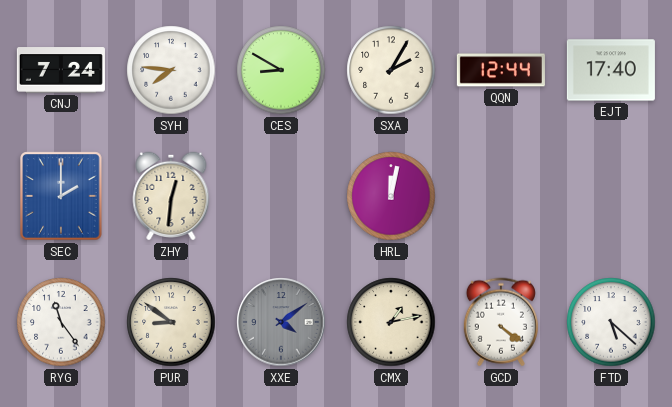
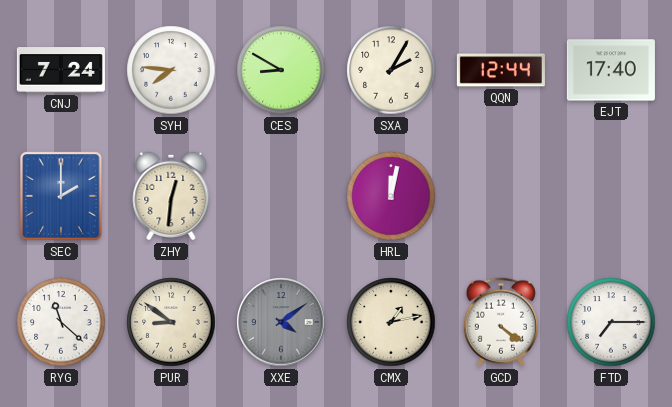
RYG: 11:24 -> 11:22
FTD: 5:22 -> 7:15
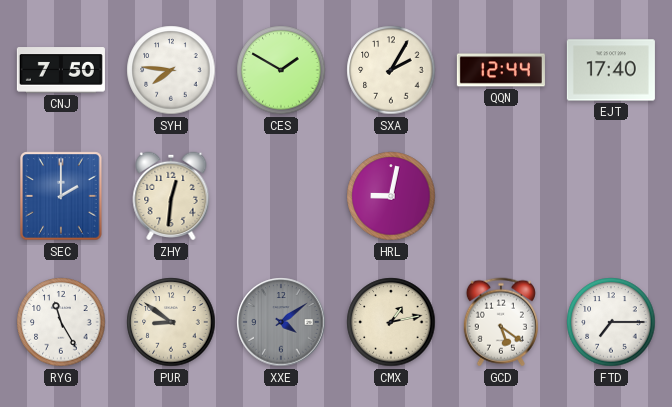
CNJ: 7:24 -> 7:50
CES: 8:50 -> 1:50
HRL: 12:02 -> 9:02
RYG: 11:22 -> 11:25
GCD: 4:21 -> 5:21
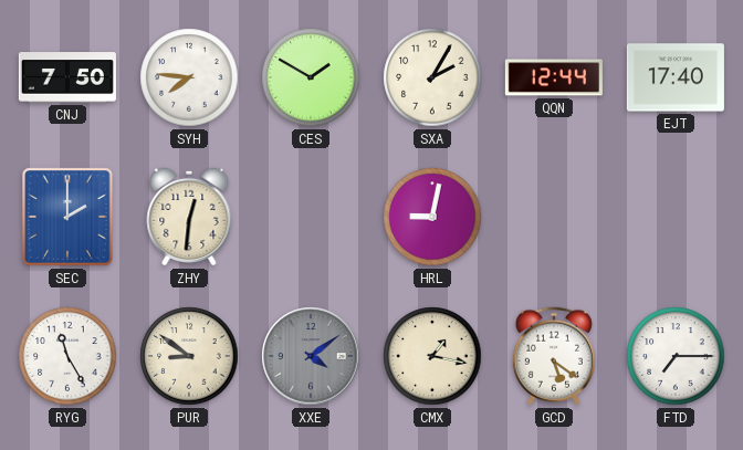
CMX: 1:13 -> 1:17
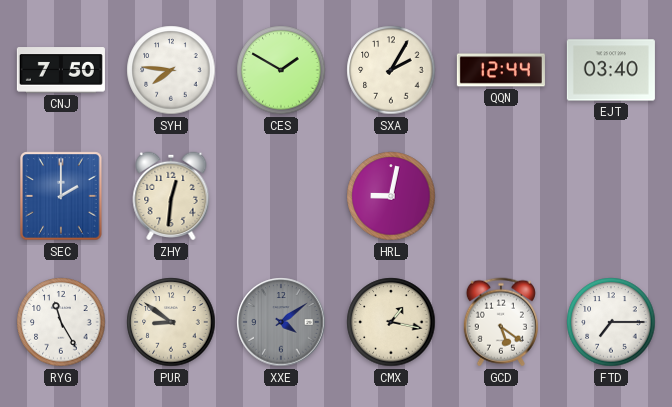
EJT: 17:40 -> 03:40
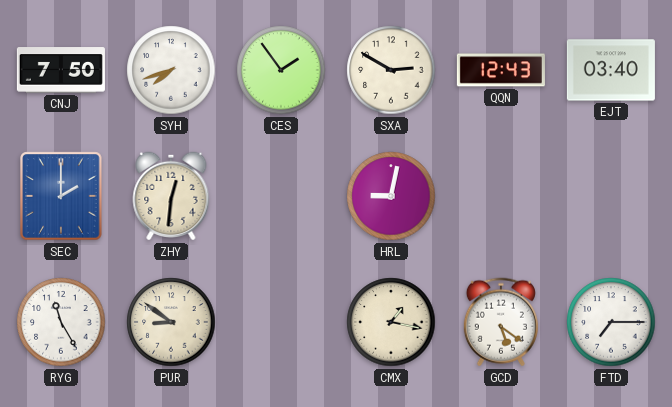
SYH: 7:46 -> 7:42
CES: 1:50 -> 1:54
SXA: 2:05 -> 2:50
QQN: 12:44 -> 12:43
XXE: 4:09 -> none
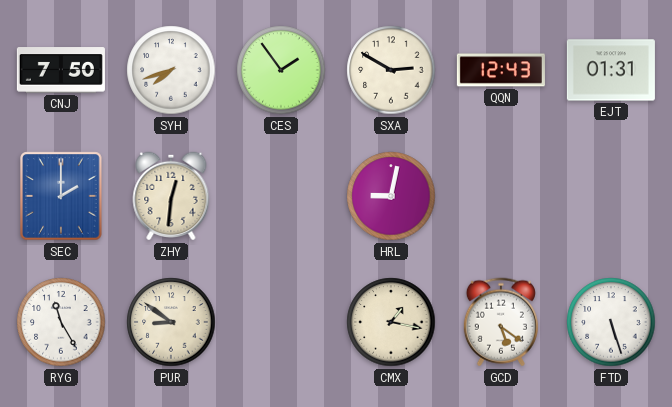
EJT: 03:40 -> 01:31
FTD: 7:15 -> 5:27
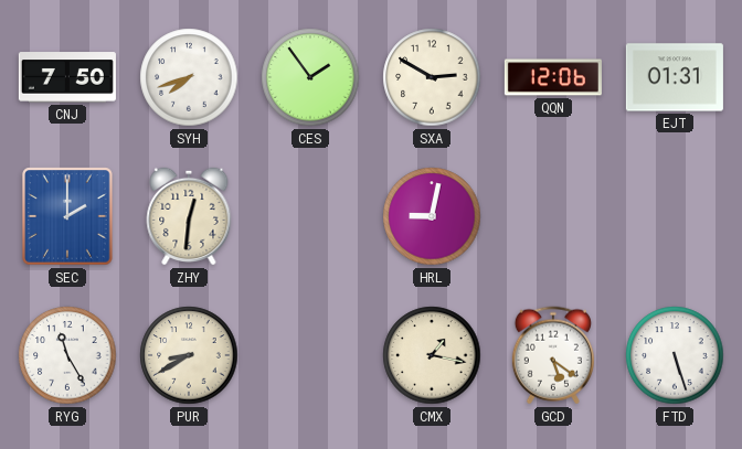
QQN: 12:43 -> 12:06
PUR: 8:51 -> 8:40
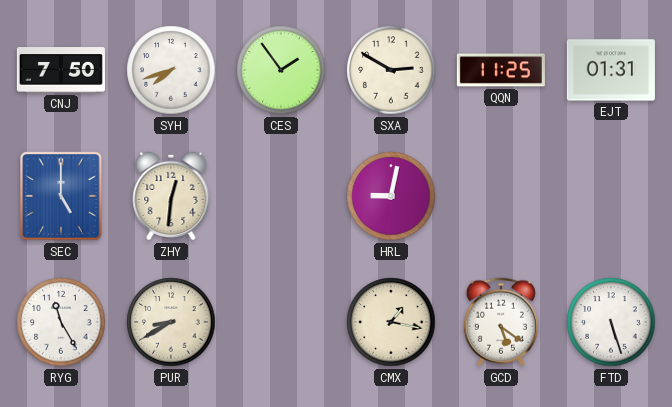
QQN: 12:06 -> 11:25
SEC: 2:00 -> 5:00
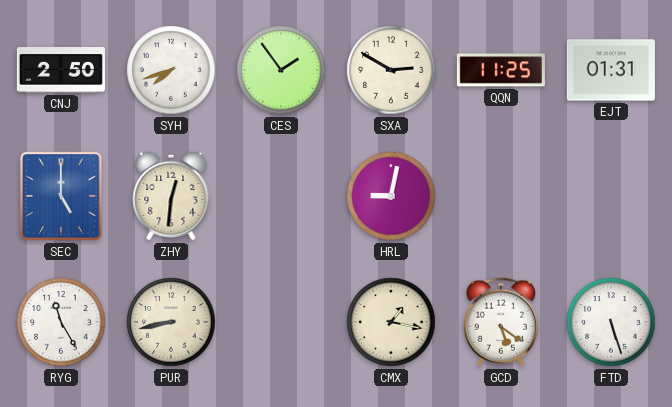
CNJ: 7:50 -> 2:50
PUR: 8:40 -> 8:43
